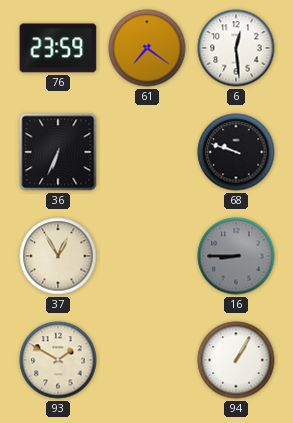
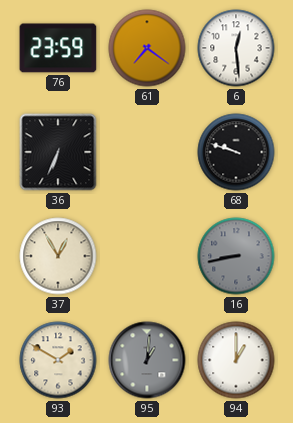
16: 8:45 -> 8:43
95: none -> 1:01
94: 1:05 -> 1:00
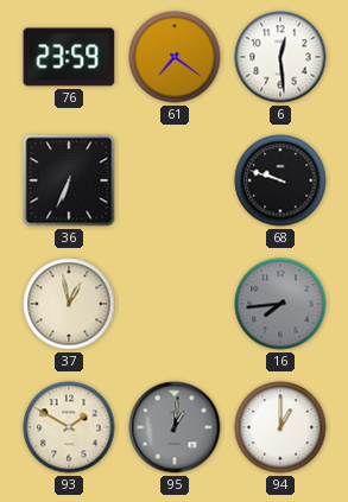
37: 12:55 -> 12:58
16: 8:43 -> 7:44
